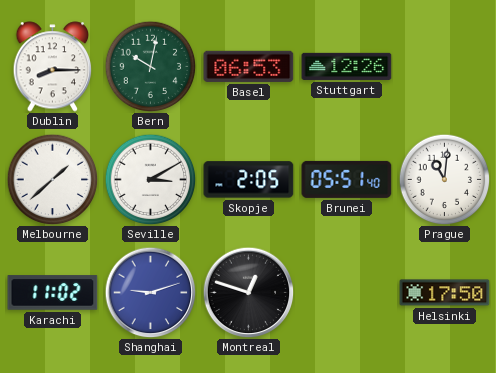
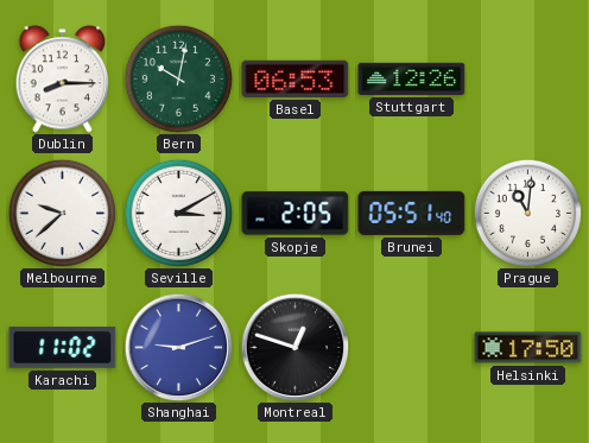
Melbourne: 1:38 -> 9:38
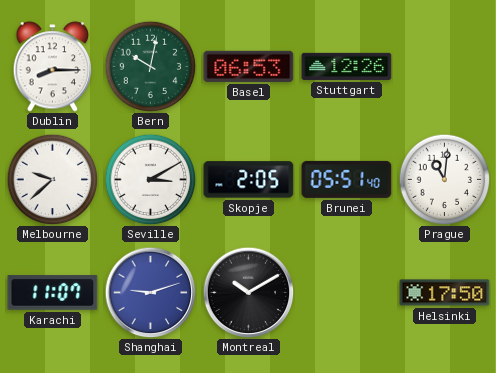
Karachi: 11:02 -> 11:07
Montreal: 12:48 -> 10:10
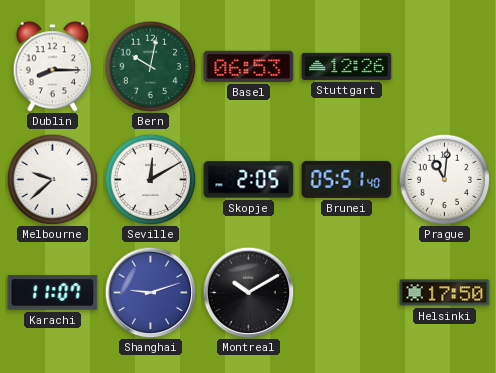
Seville: 3:10 -> 12:10
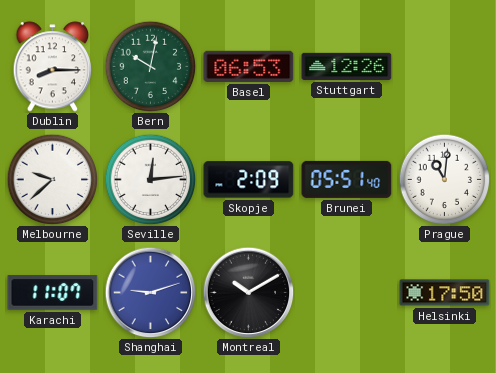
Seville: 12:10 -> 12:14
Skopje: 2:05 -> 2:09
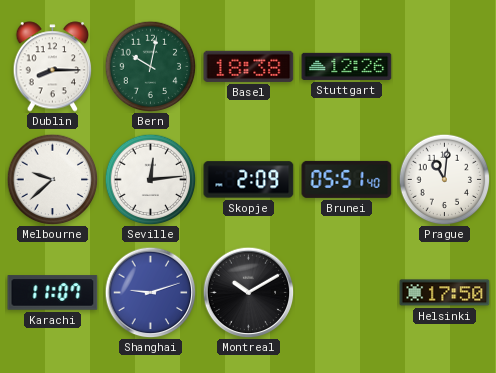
Basel: 06:53 -> 18:38
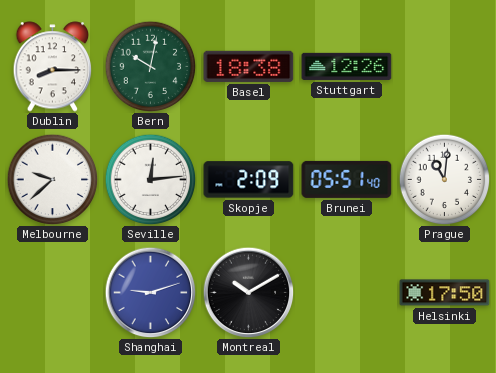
Karachi: 11:07 -> none
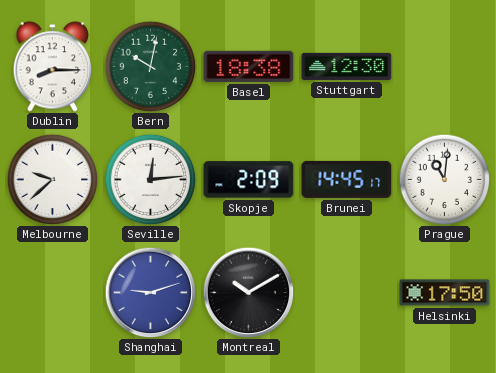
Stuttgart: 12:26 -> 12:30
Brunei: 05:51 -> 14:45
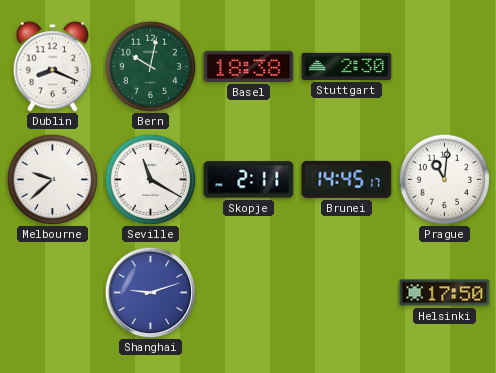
Dublin: 8:15 -> 8:19
Stuttgart: 12:30 -> 2:30
Seville: 12:14 -> 11:20
Skopje: 2:09 -> 2:11
Montreal: 10:10 -> none
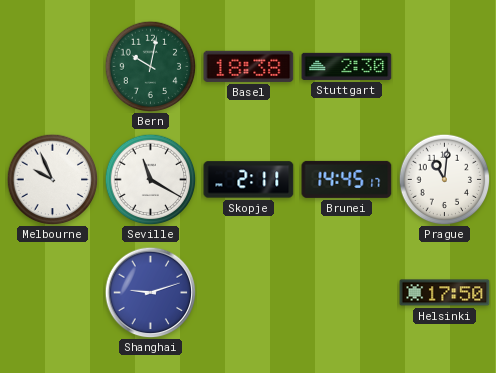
Dublin: 8:19 -> none
Melbourne: 9:38 -> 9:56
